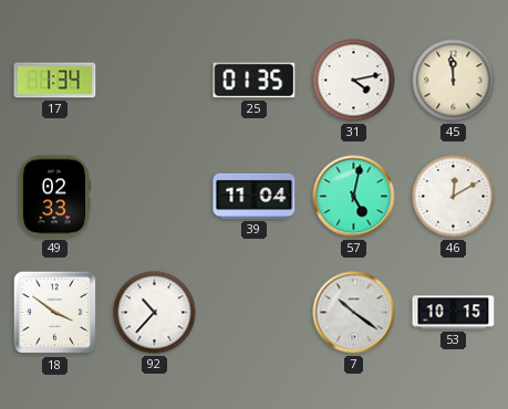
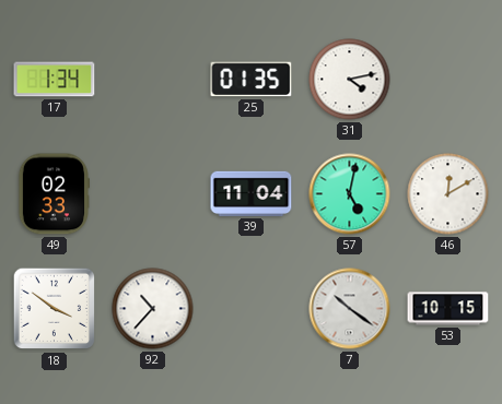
45: 11:59 -> none
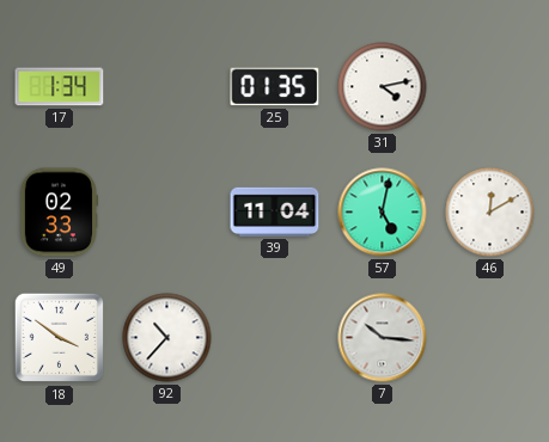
7: 10:21 -> 10:16
53: 10:15 -> none
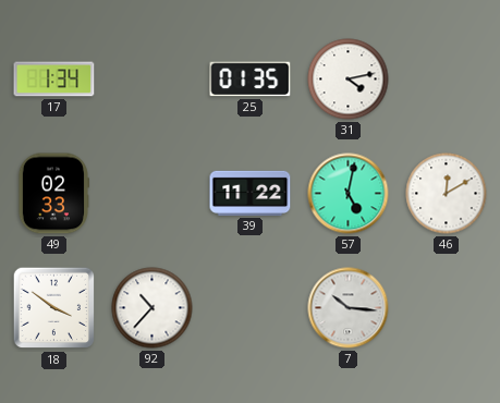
39: 11:04 -> 11:22
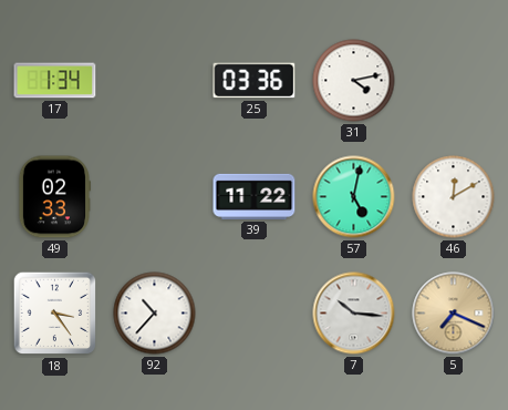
25: 01:35 -> 03:36
18: 3:51 -> 3:24
5: none -> 7:19
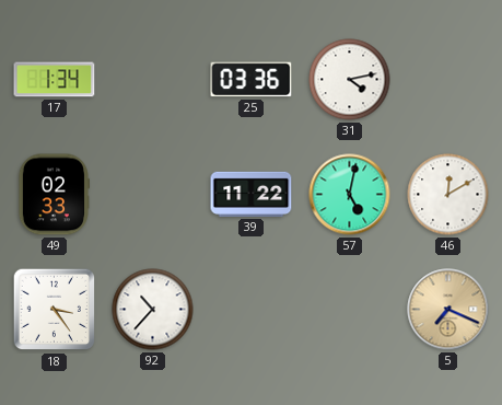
7: 10:16 -> none
